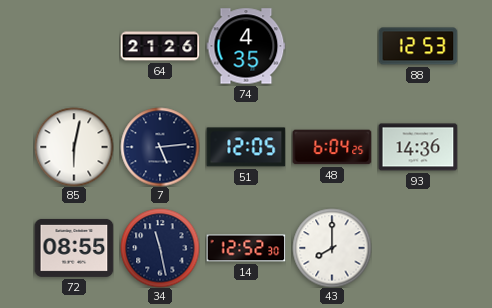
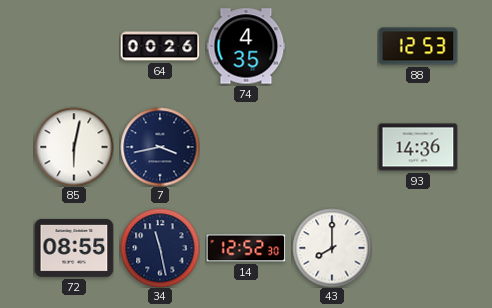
64: 21:26 -> 00:26
7: 5:14 -> 3:43
51: 12:05 -> none
48: 6:04 -> none
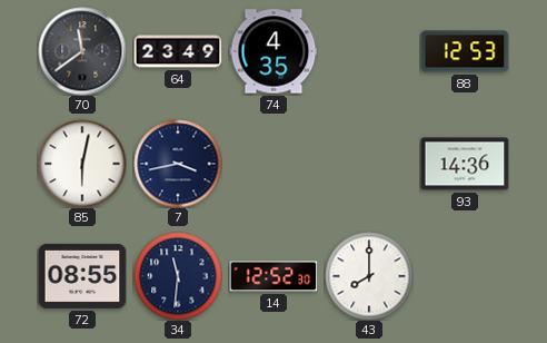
70: none -> 11:39
64: 00:26 -> 23:49
34: 11:28 -> 11:31
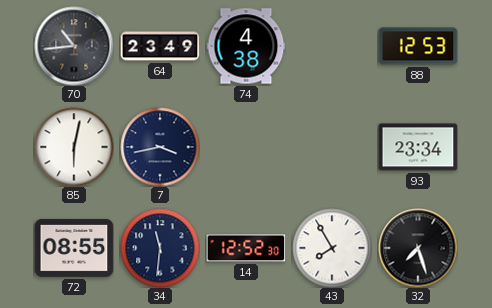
70: 11:39 -> 10:44
74: 4:35 -> 4:38
93: 14:36 -> 23:34
43: 8:00 -> 7:55
32: none -> 7:27
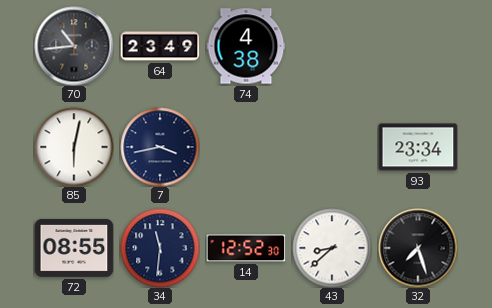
88: 12:53 -> none
43: 7:55 -> 8:38
